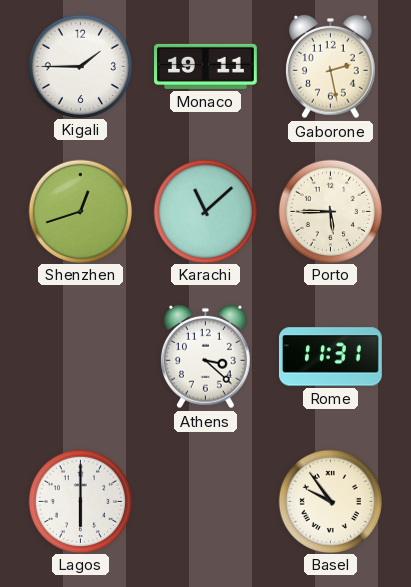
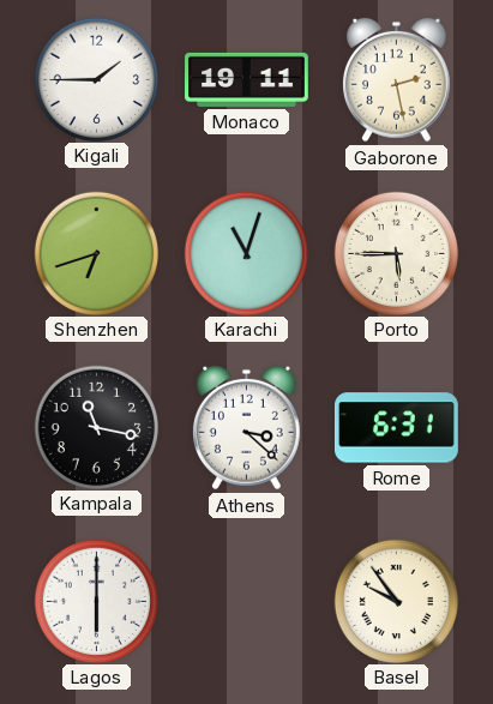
Shenzhen: 12:42 -> 6:42
Karachi: 11:08 -> 11:03
Kampala: none -> 11:17
Rome: 11:31 -> 6:31
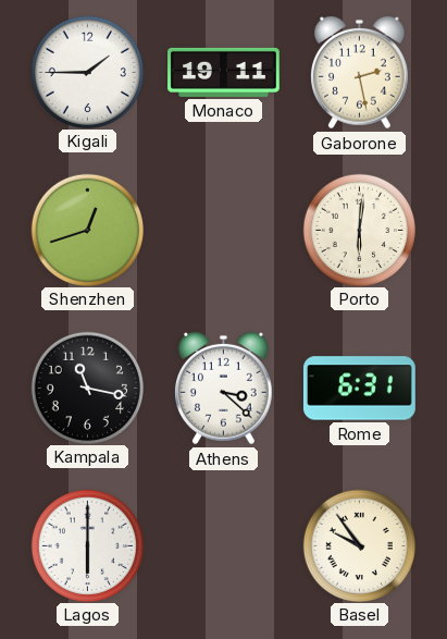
Shenzhen: 6:42 -> 12:42
Karachi: 11:03 -> none
Porto: 5:45 -> 6:01
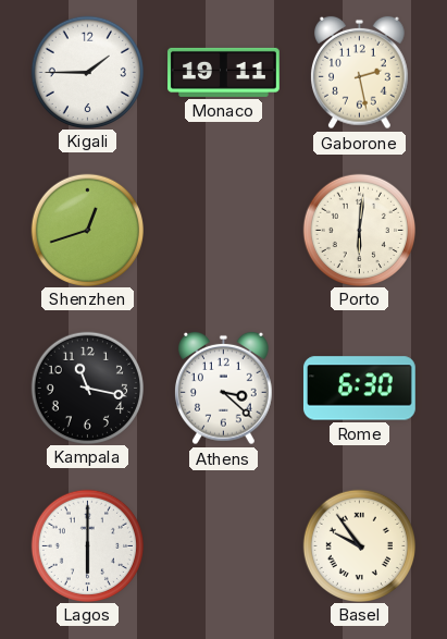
Rome: 6:31 -> 6:30
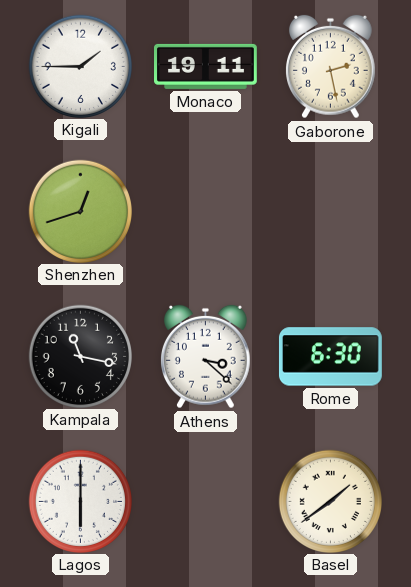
Porto: 6:01 -> none
Basel: 9:54 -> 1:39
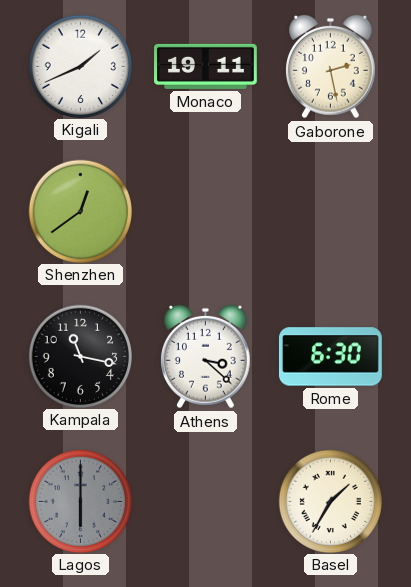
Kigali: 1:45 -> 1:41
Shenzhen: 12:42 -> 12:39
Lagos dial: white -> grey
Basel: 1:39 -> 1:35
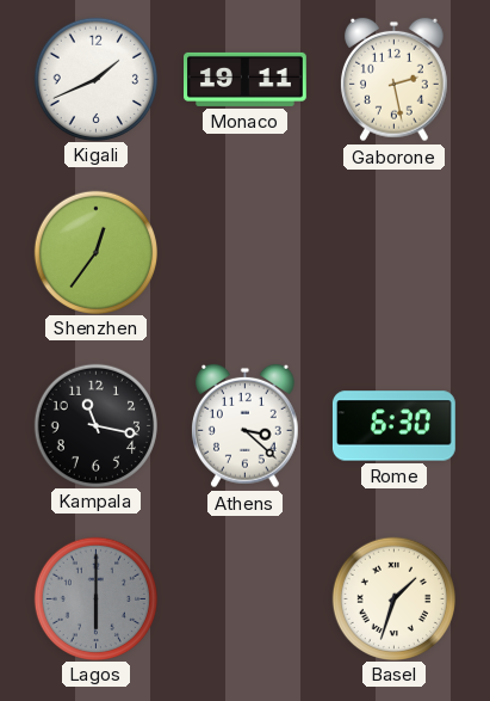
Shenzhen: 12:39 -> 12:36
Basel: 1:35 -> 1:33
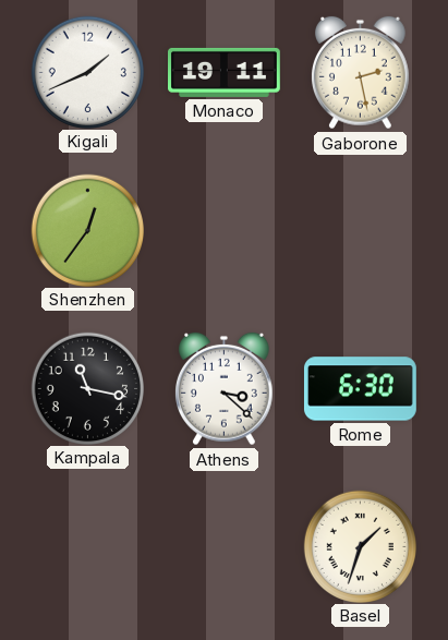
Lagos: 6:00 -> none
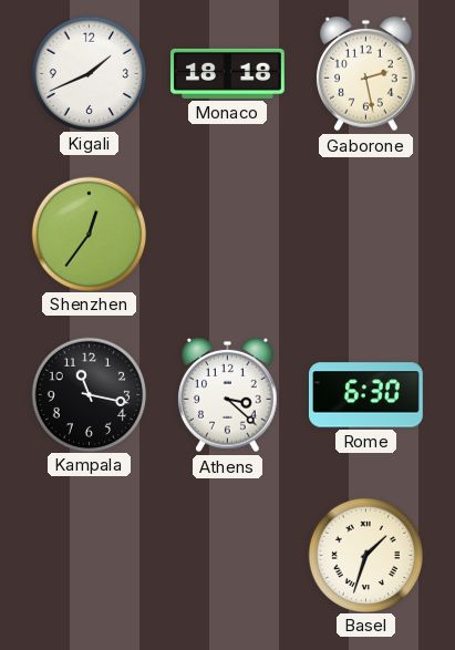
Monaco: 19:11 -> 18:18
